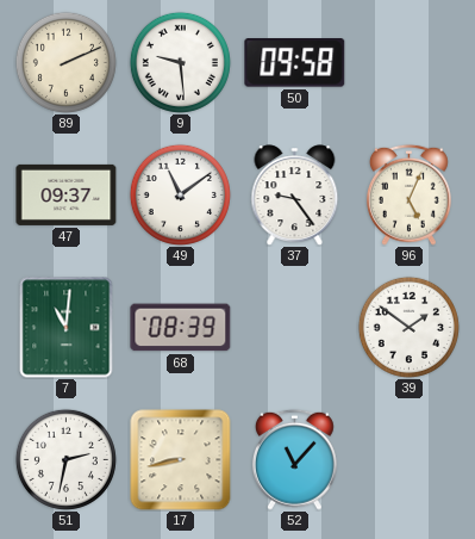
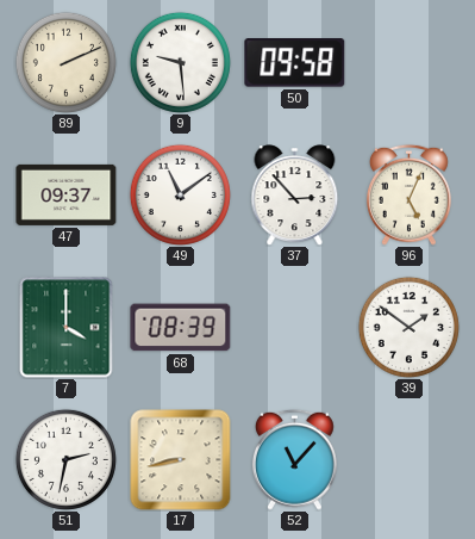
37: 9:24 -> 2:53
7: 11:01 -> 4:00
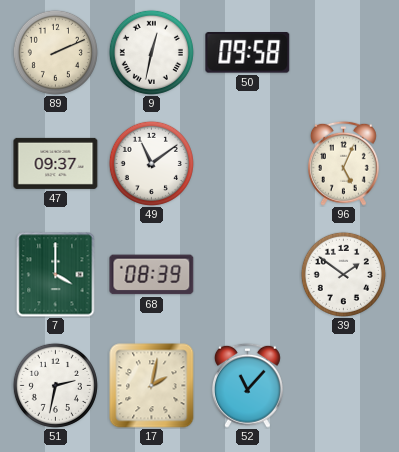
9: 9:29 -> 12:32
37: 2:53 -> none
17: 8:43 -> 2:02
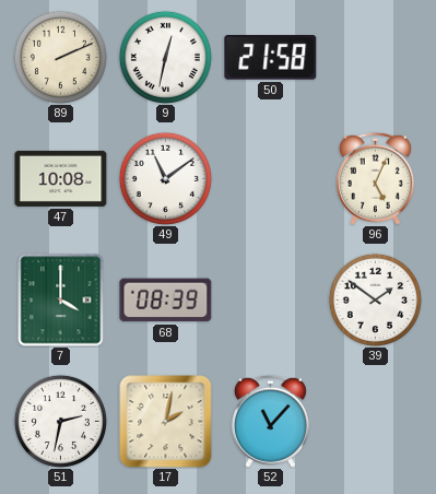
50: 09:58 -> 21:58
47: 09:37 -> 10:08
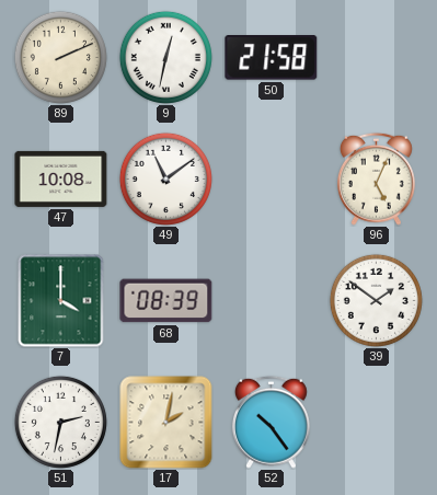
52: 11:07 -> 10:24
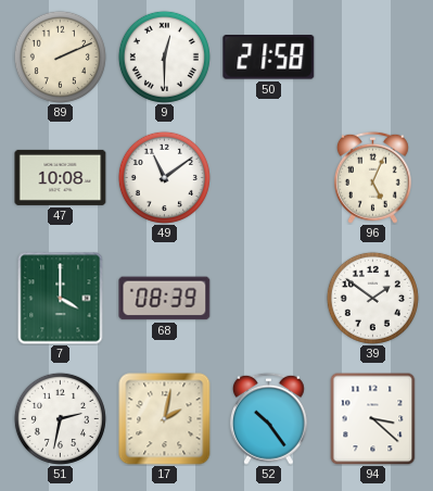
9: 12:32 -> 12:30
94: none -> 3:22
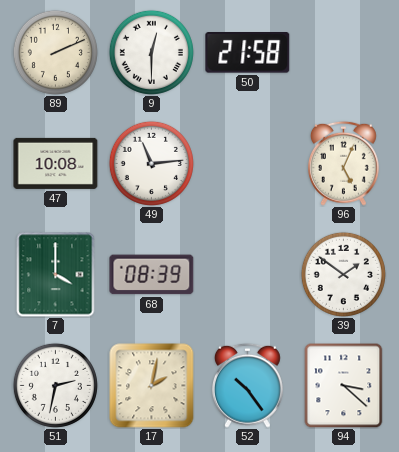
49: 11:09 -> 11:14
